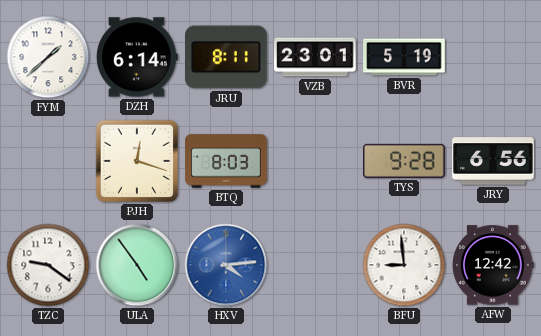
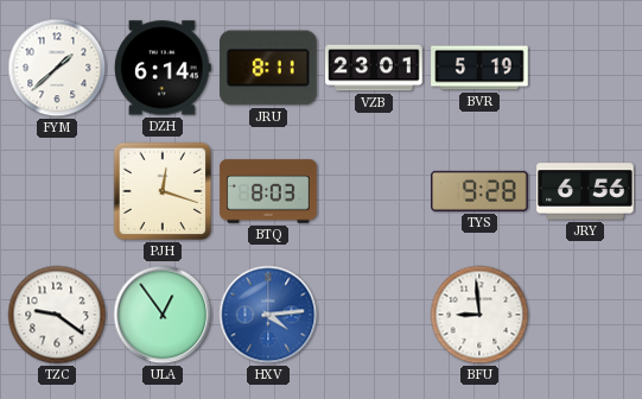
ULA: 4:54 -> 12:54
AFW: 12:42 -> none
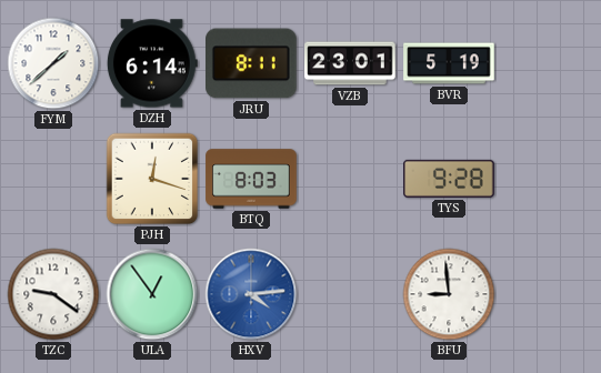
JRY: 6:56 -> none
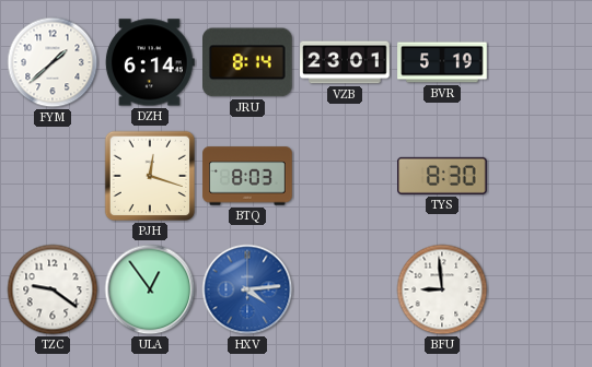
JRU: 8:11 -> 8:14
TYS: 9:28 -> 8:30
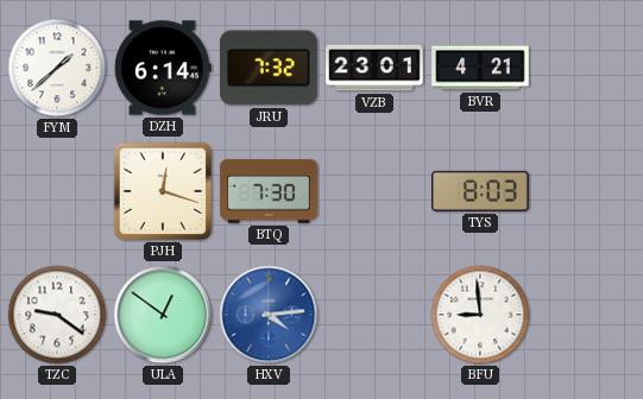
JRU: 8:14 -> 7:32
BVR: 5:19 -> 4:21
BTQ: 8:03 -> 7:30
TYS: 8:30 -> 8:03
ULA: 12:54 -> 12:51
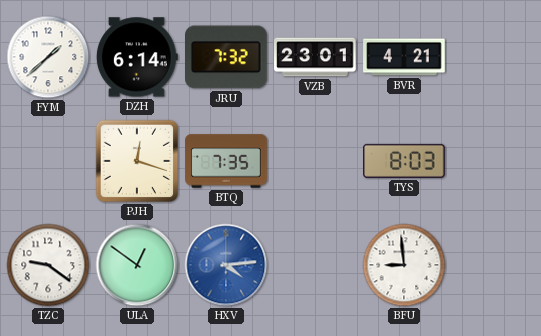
BTQ: 7:30 -> 7:35
